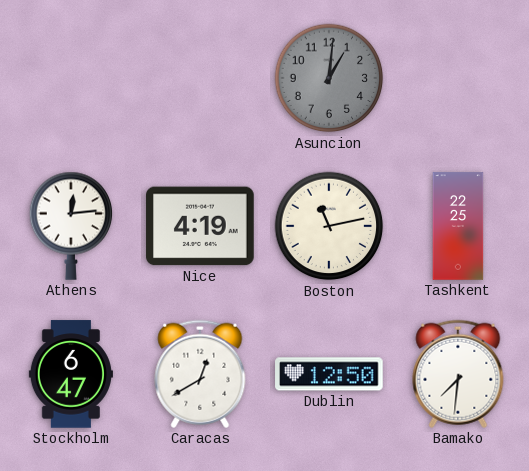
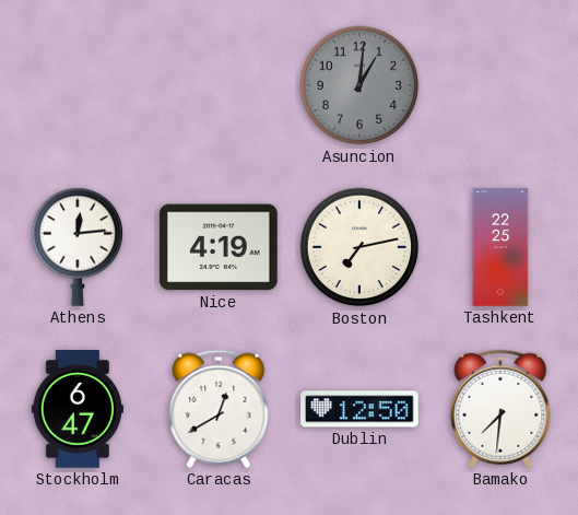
Boston: 11:13 -> 7:13
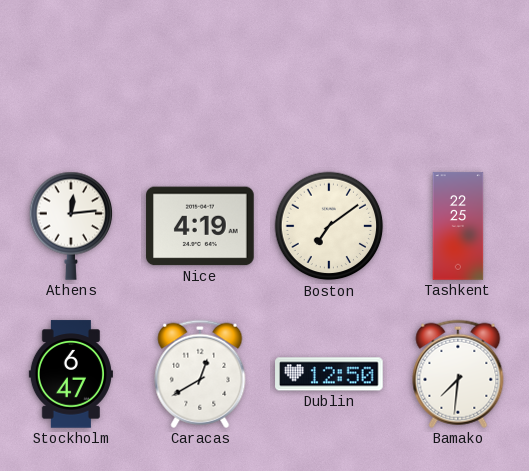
Asuncion: 1:01 -> none
Boston: 7:13 -> 7:09
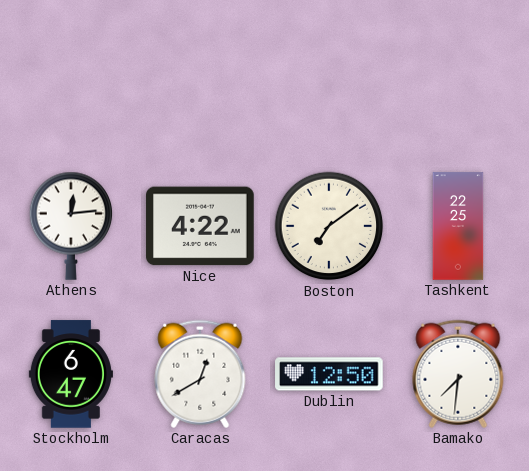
Nice: 4:19 -> 4:22
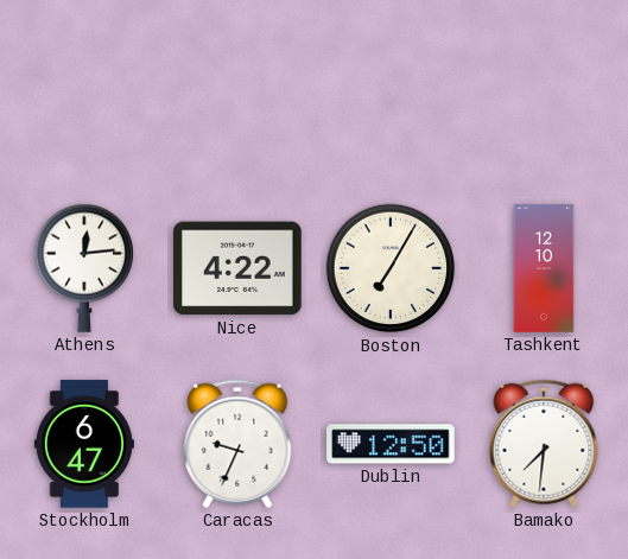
Boston: 7:09 -> 7:05
Tashkent: 22:25 -> 12:10
Caracas: 12:40 -> 9:34
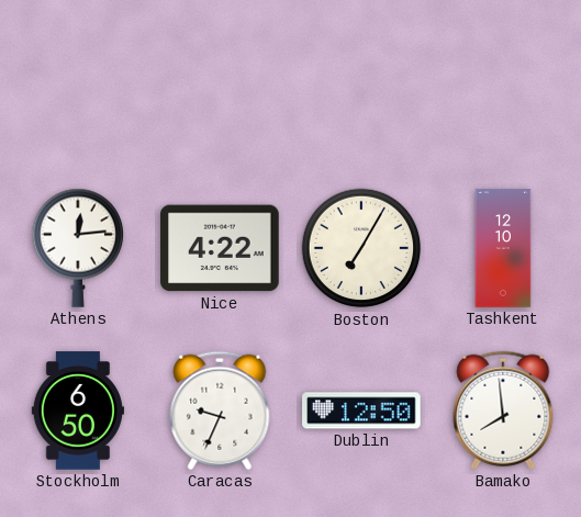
Stockholm: 6:47 -> 6:50
Bamako: 7:31 -> 7:59
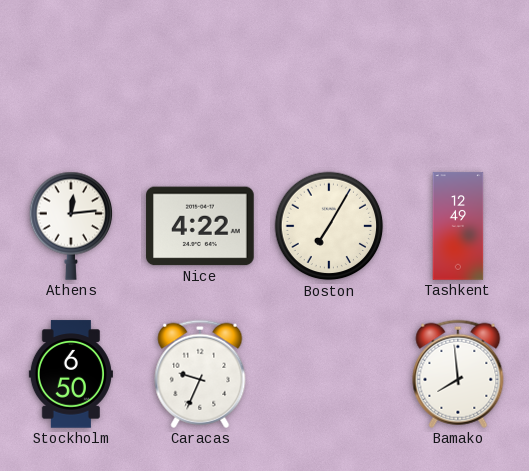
Tashkent: 12:10 -> 12:49
Dublin: 12:50 -> none
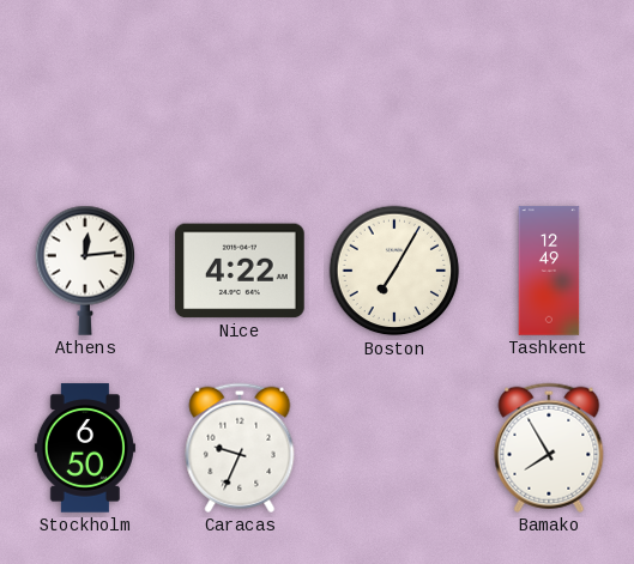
Bamako: 7:59 -> 7:55
